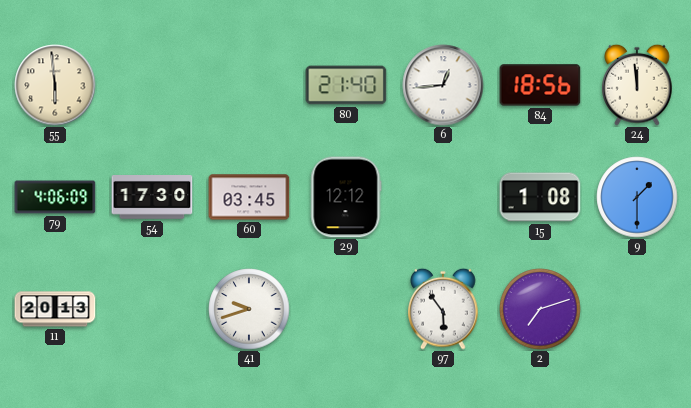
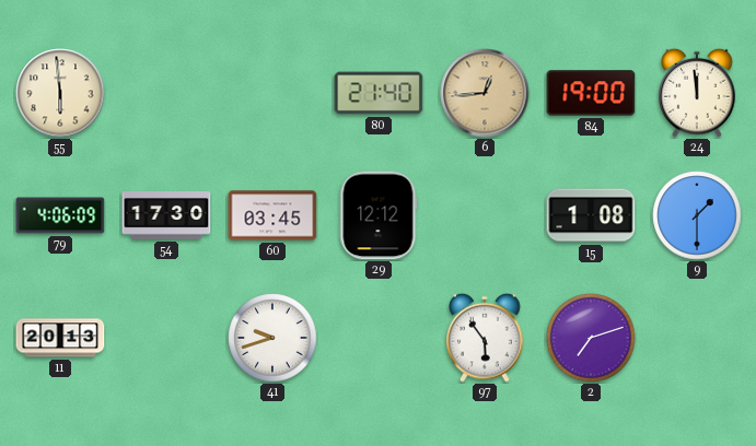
6 dial: white -> champagne
84: 18:56 -> 19:00
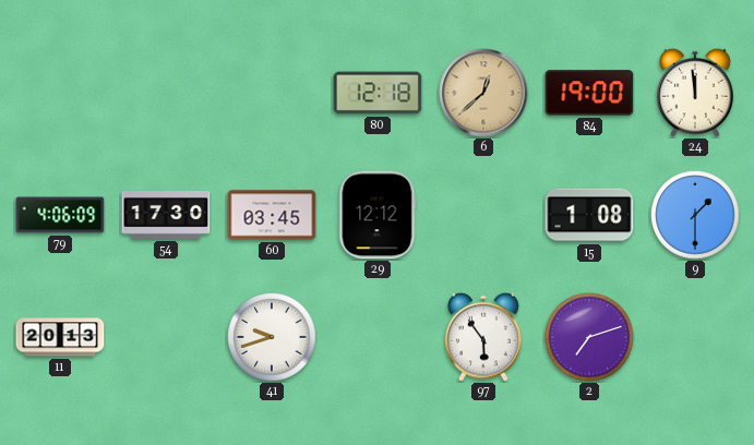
55: 5:59 -> none
80: 21:40 -> 12:18
6: 12:44 -> 12:38
